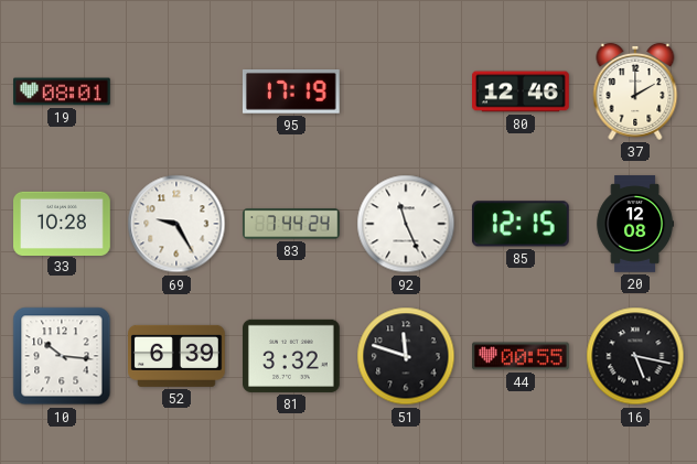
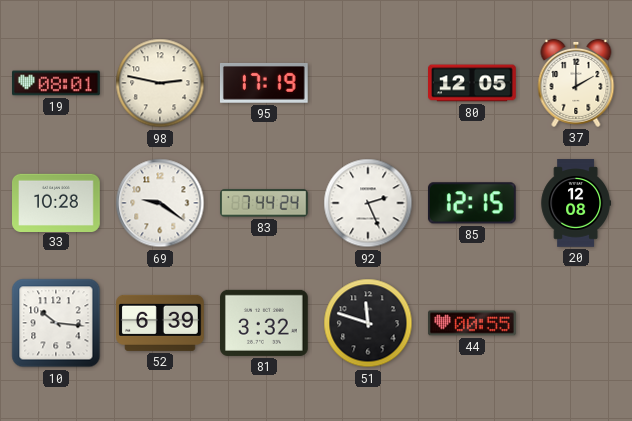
98: none -> 2:47
80: 12:46 -> 12:05
69: 9:25 -> 9:21
92: 11:26 -> 2:26
16: 5:17 -> none
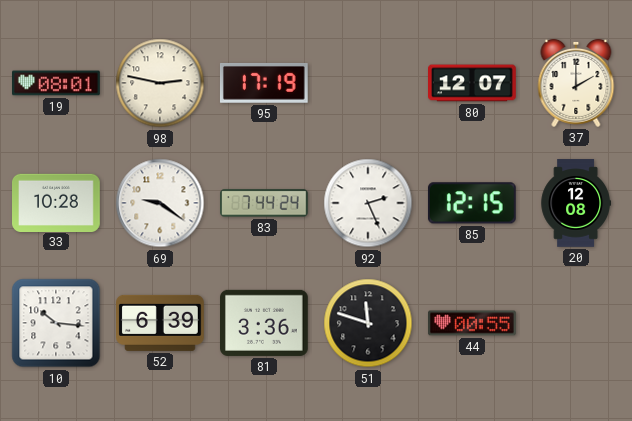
80: 12:05 -> 12:07
81: 3:32 -> 3:36
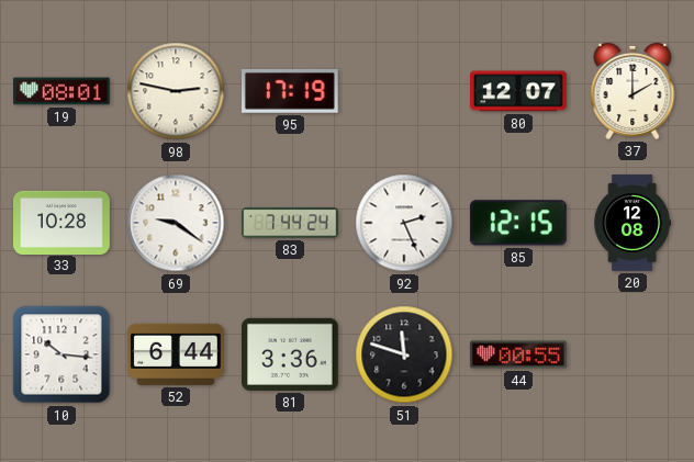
52: 6:39 -> 6:44
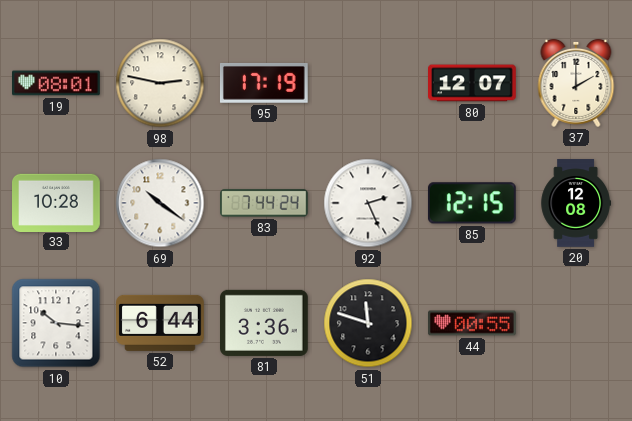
69: 9:21 -> 10:21
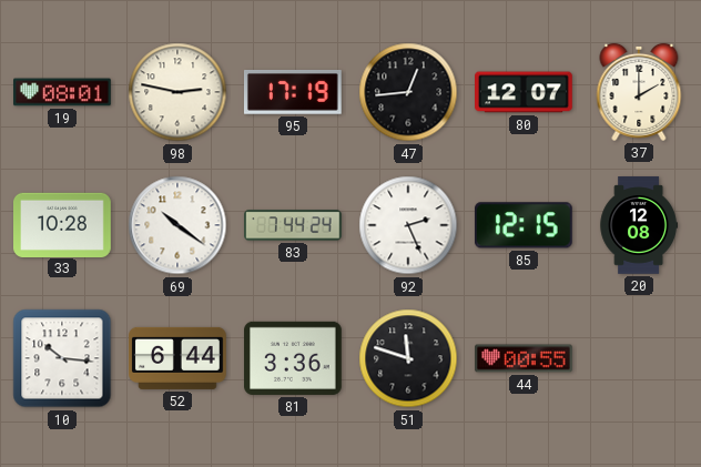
47: none -> 12:44
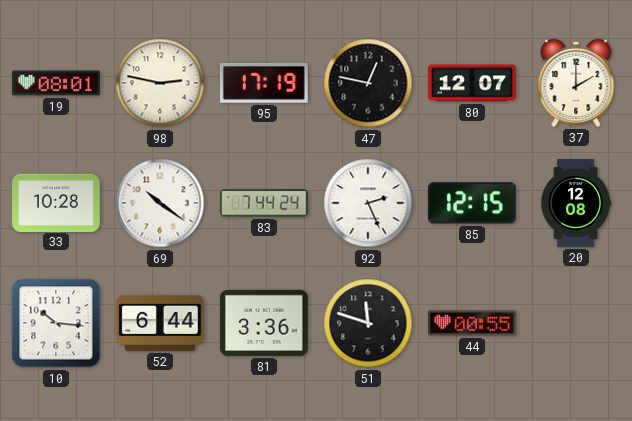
47: 12:44 -> 12:47
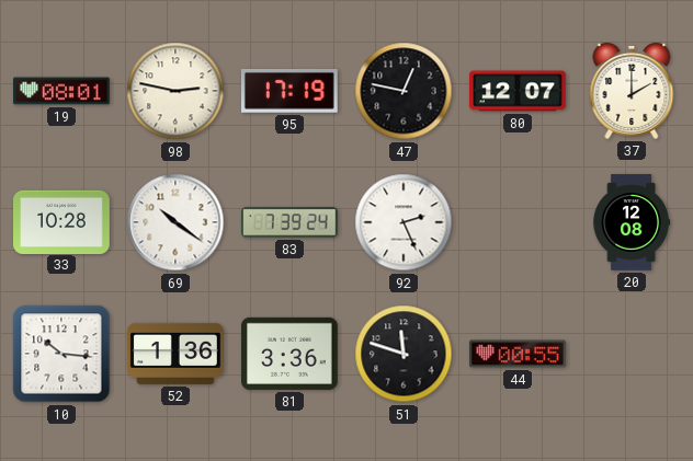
83: 7:44 -> 7:39
85: 12:15 -> none
52: 6:44 -> 1:36
